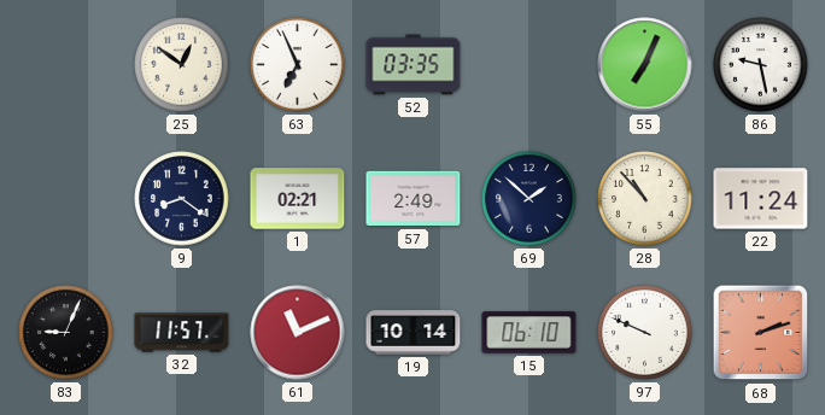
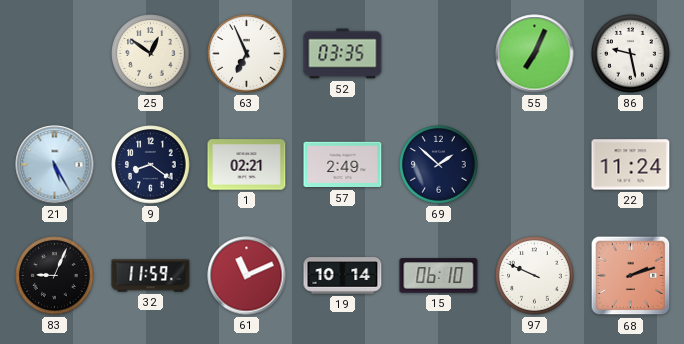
21: none -> 5:25
28: 10:53 -> none
32: 11:57 -> 11:59
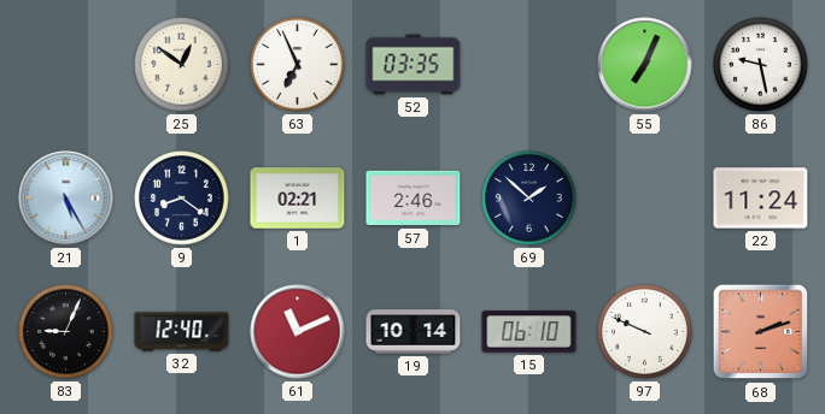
57: 2:49 -> 2:46
32: 11:59 -> 12:40
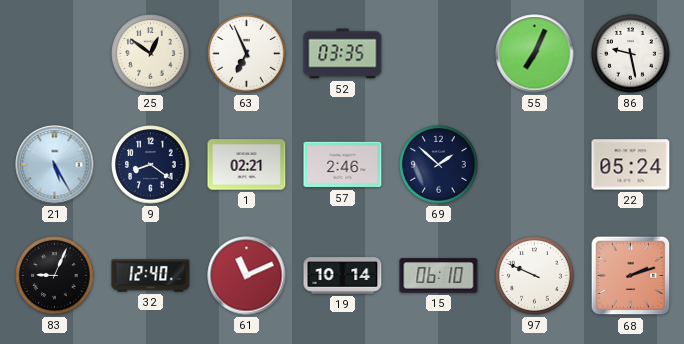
22: 11:24 -> 05:24
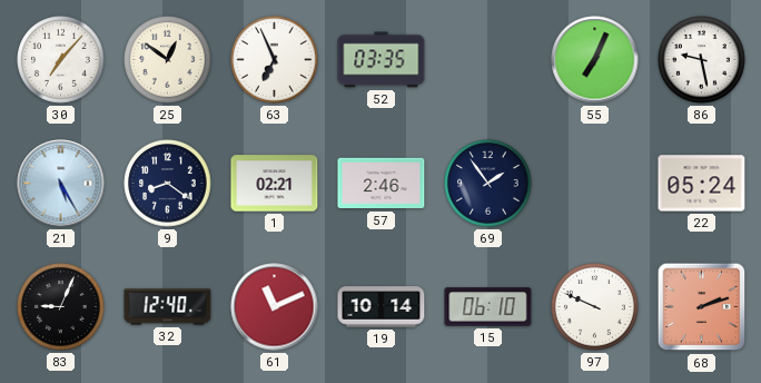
30: none -> 7:07
69: 1:52 -> 1:54
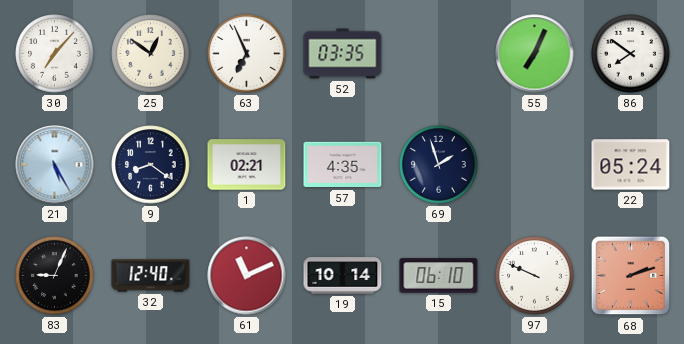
86: 9:28 -> 7:51
57: 2:46 -> 4:35
69: 1:54 -> 1:57
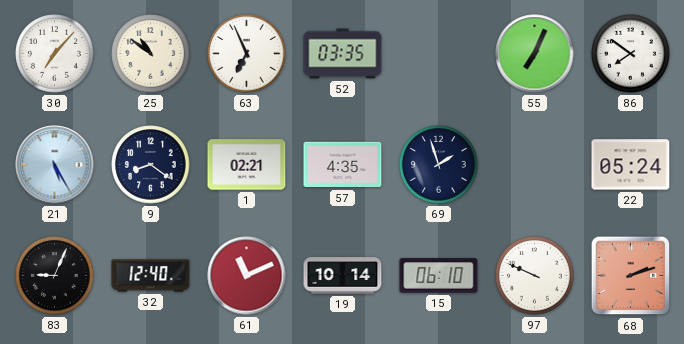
25: 12:51 -> 10:51
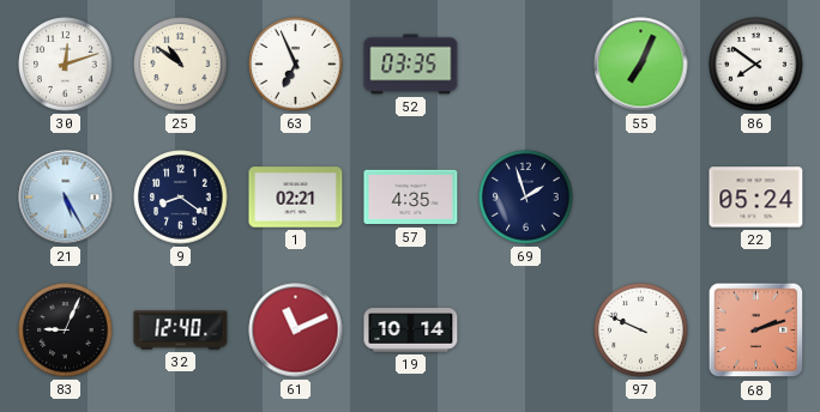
30: 7:07 -> 12:12
15: 06:10 -> none
